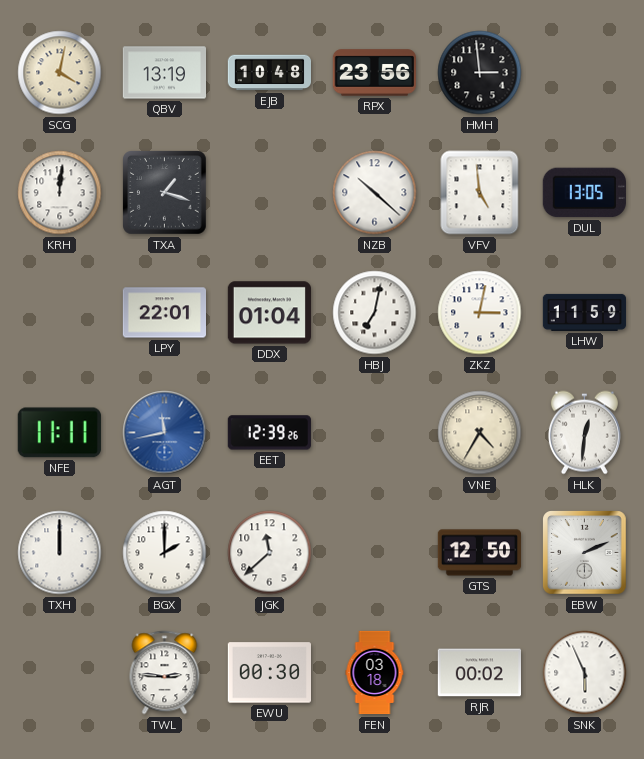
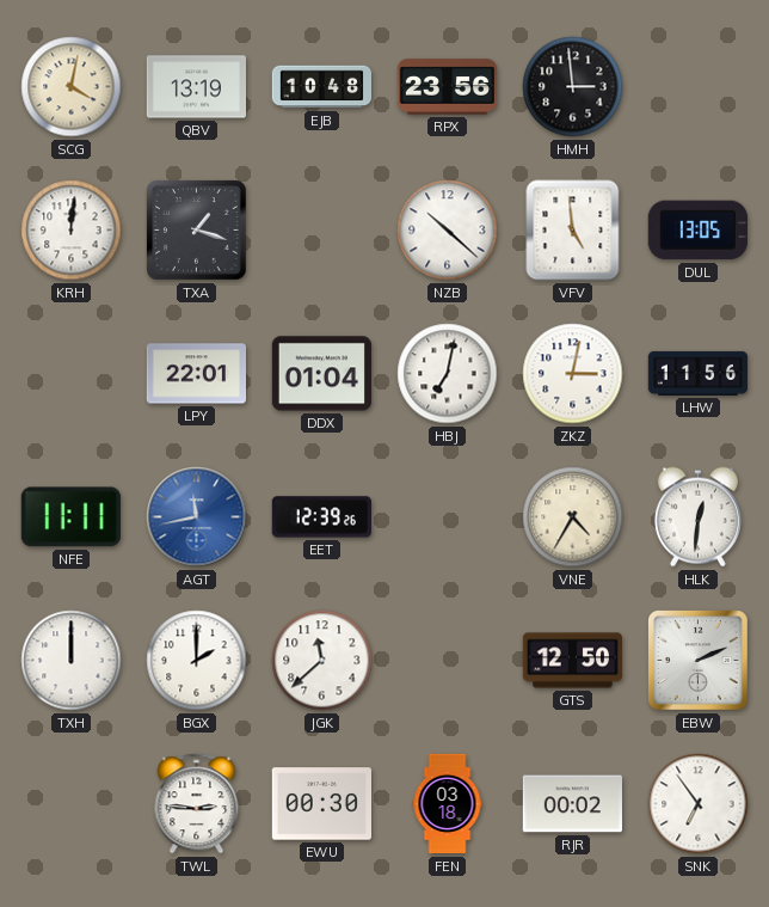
LHW: 11:59 -> 11:56
SNK: 5:56 -> 6:54
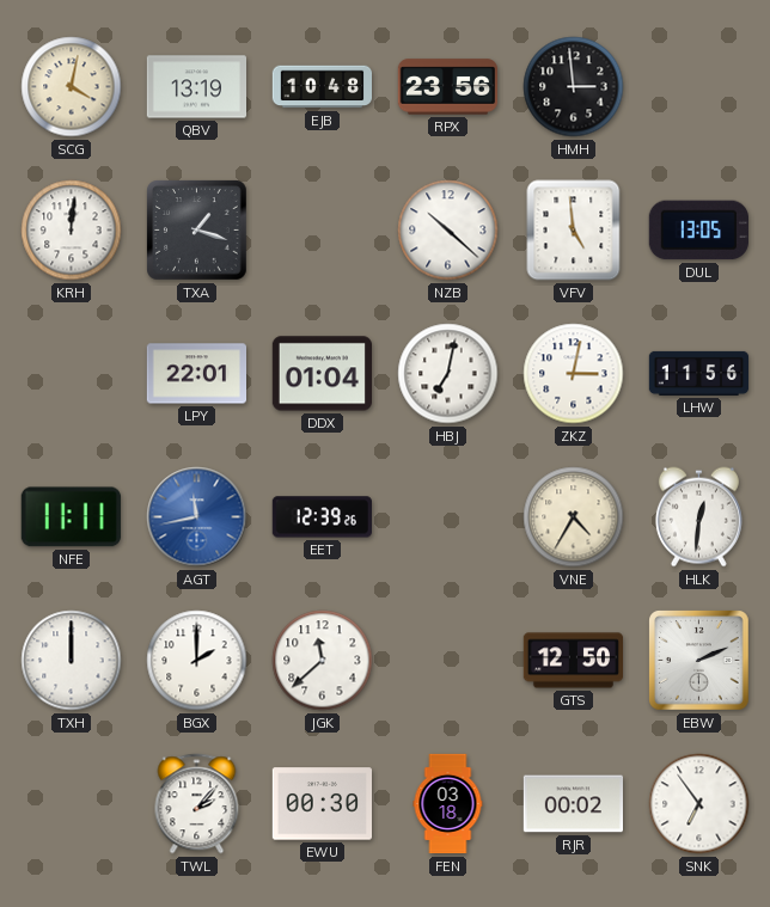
TWL: 2:46 -> 2:07
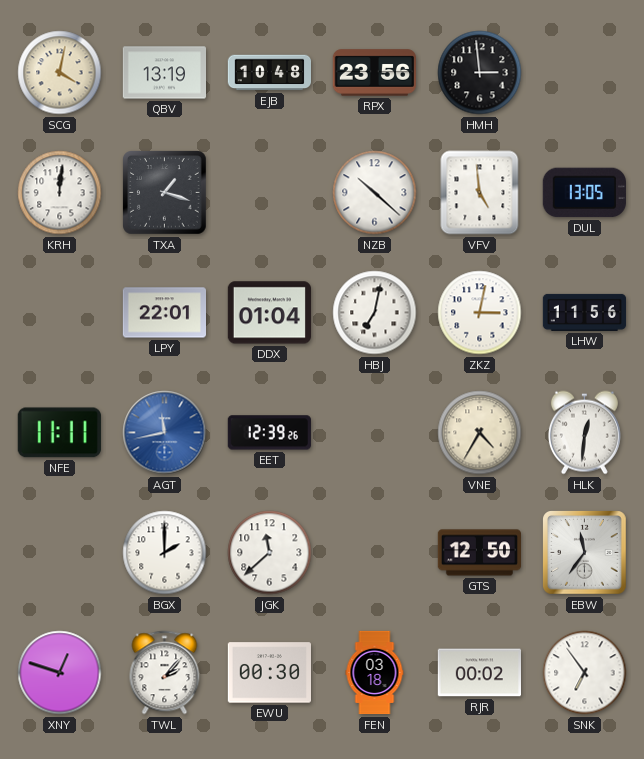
TXH: 12:00 -> none
EBW: 2:11 -> 11:36
XNY: none -> 12:48
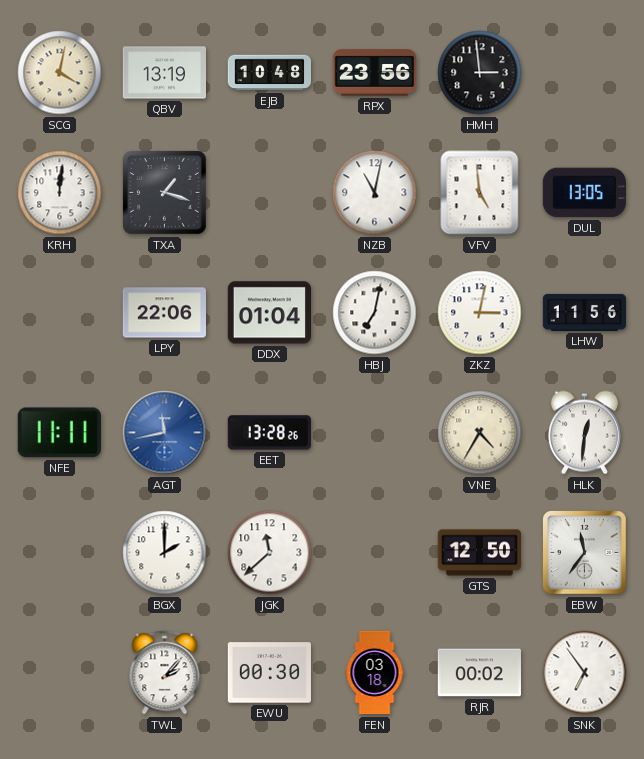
NZB: 10:22 -> 11:02
LPY: 22:01 -> 22:06
EET: 12:39 -> 13:28
XNY: 12:48 -> none
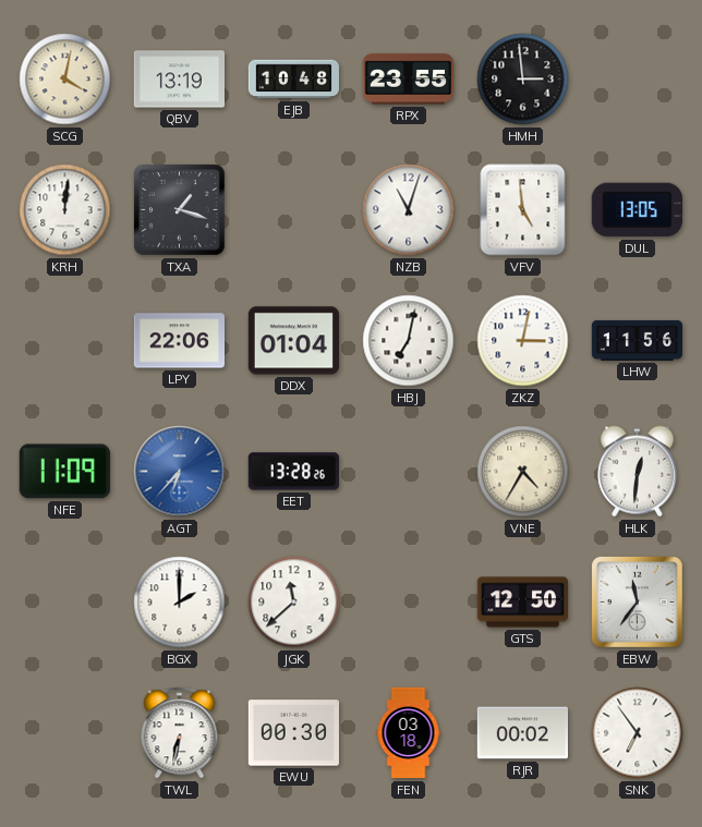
RPX: 23:56 -> 23:55
NZB: 11:02 -> 11:03
NFE: 11:11 -> 11:09
AGT: 11:43 -> 6:37
TWL: 2:07 -> 6:32
